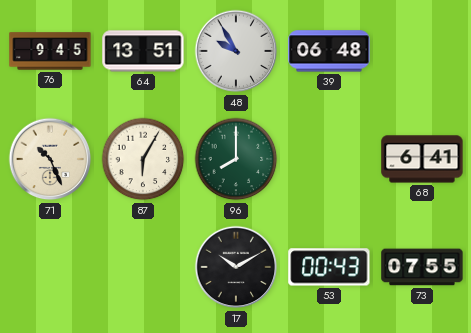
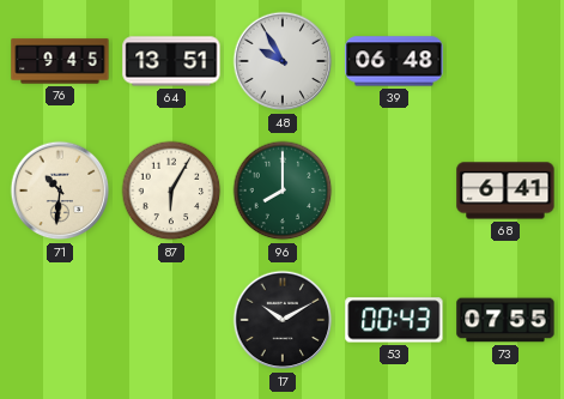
71: 10:26 -> 10:31
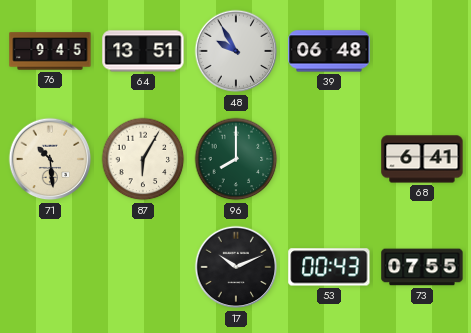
71: 10:31 -> 10:29
17: 10:10 -> 10:11
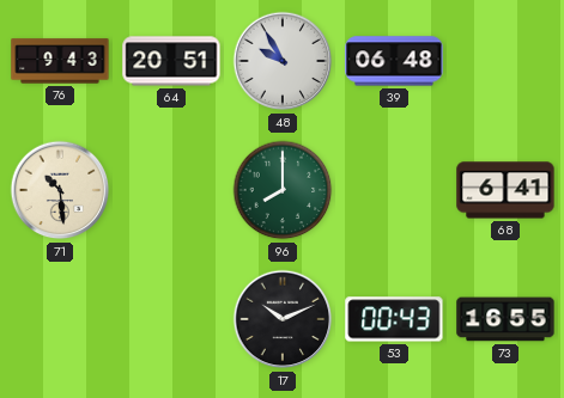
76: 9:45 -> 9:43
64: 13:51 -> 20:51
87: 6:05 -> none
73: 07:55 -> 16:55
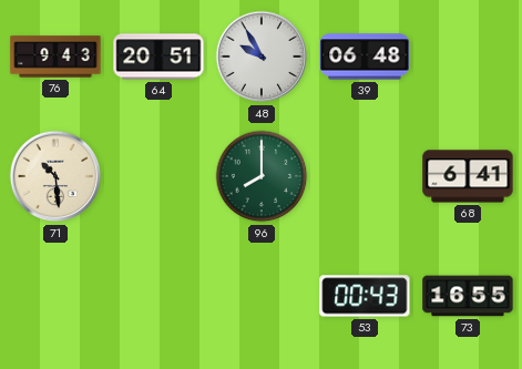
17: 10:11 -> none
